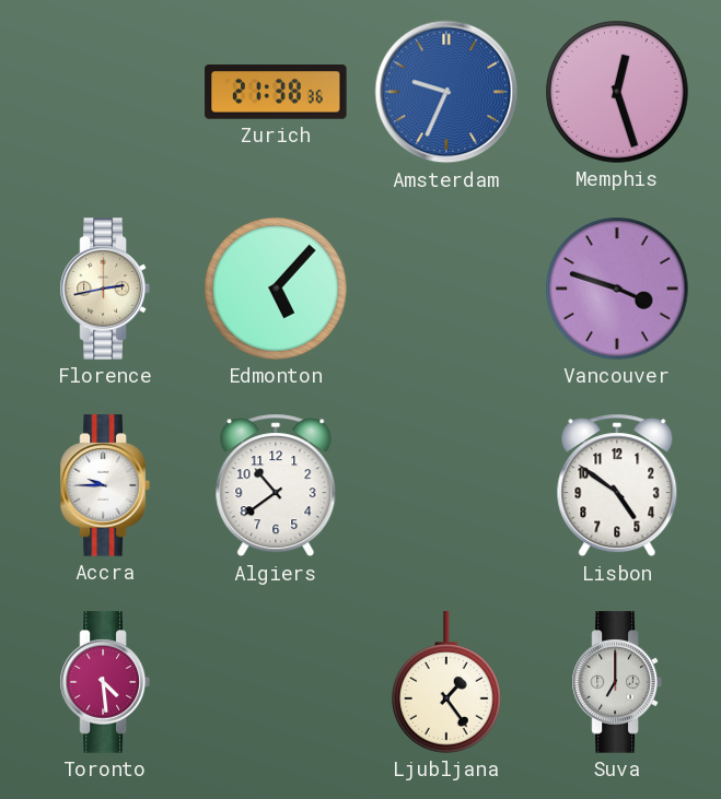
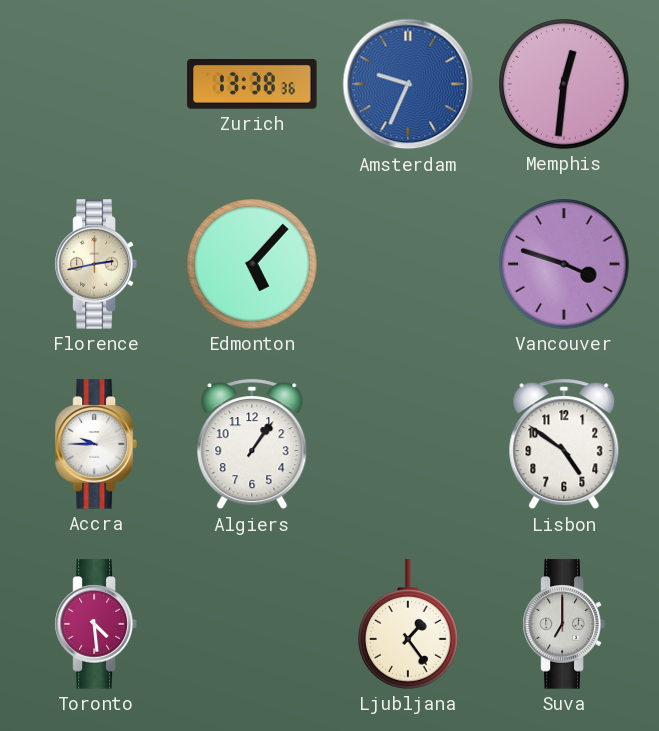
Zurich: 21:38 -> 13:38
Memphis: 12:27 -> 12:31
Algiers: 10:39 -> 1:06
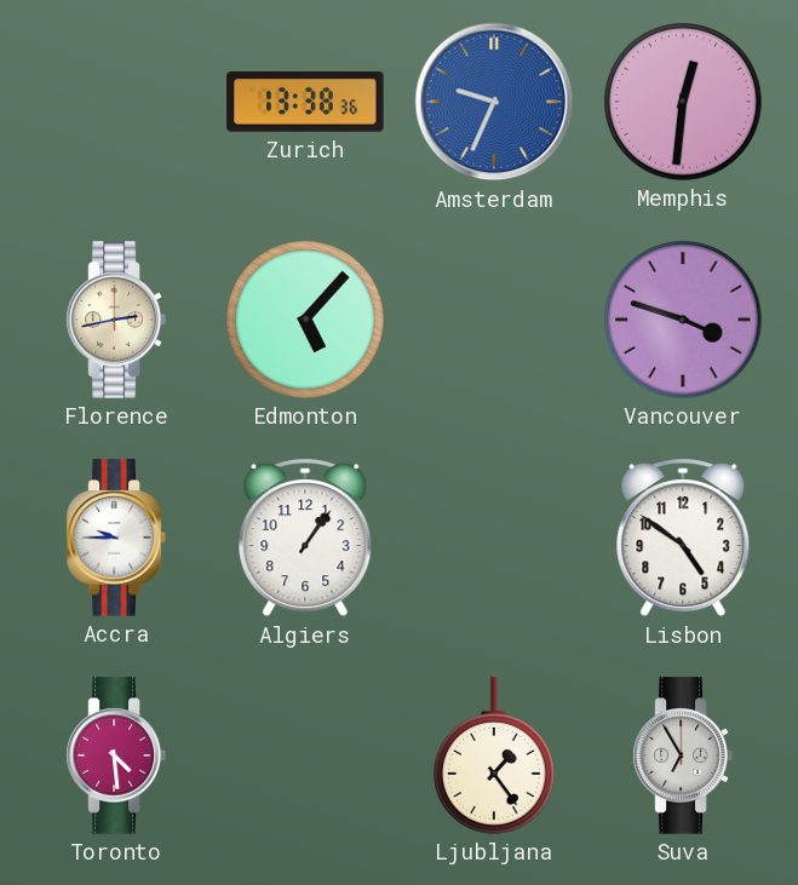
Suva: 7:00 -> 6:55
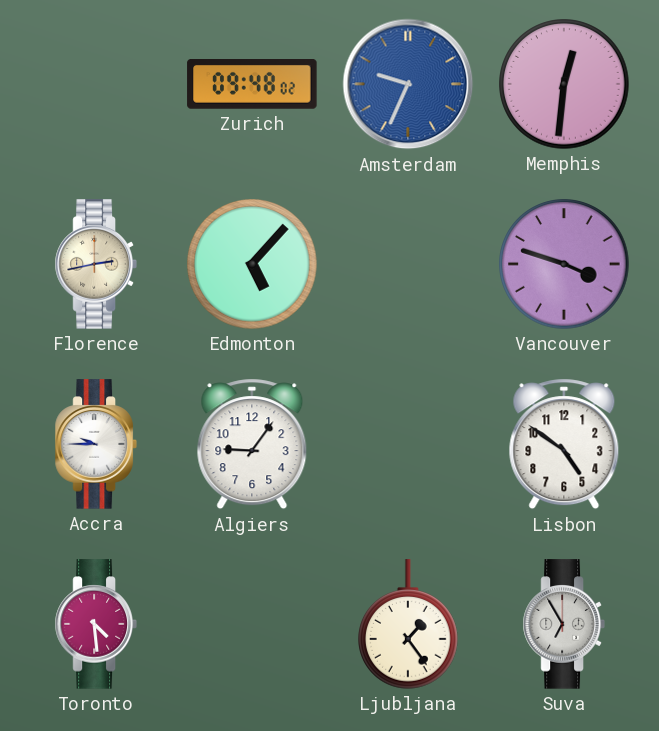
Zurich: 13:38 -> 09:48
Algiers: 1:06 -> 9:06
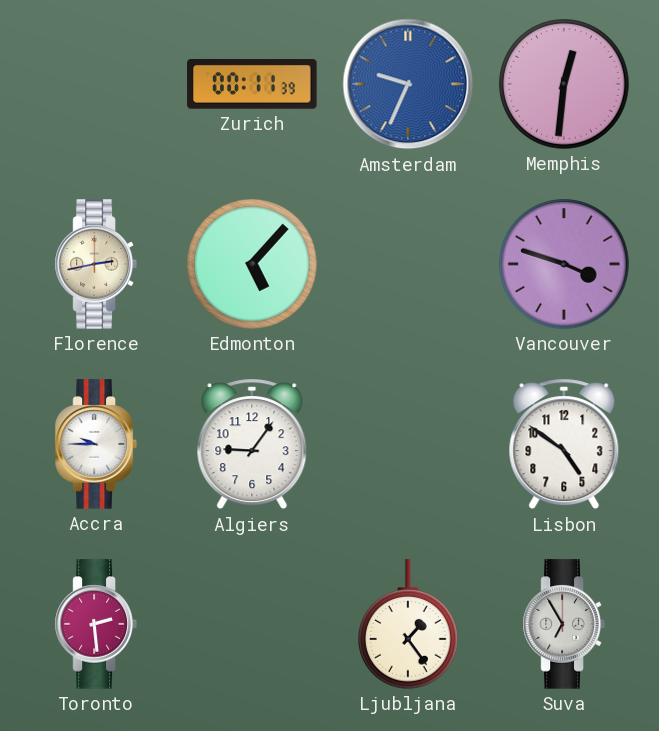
Zurich: 09:48 -> 00:11
Toronto: 4:29 -> 2:29
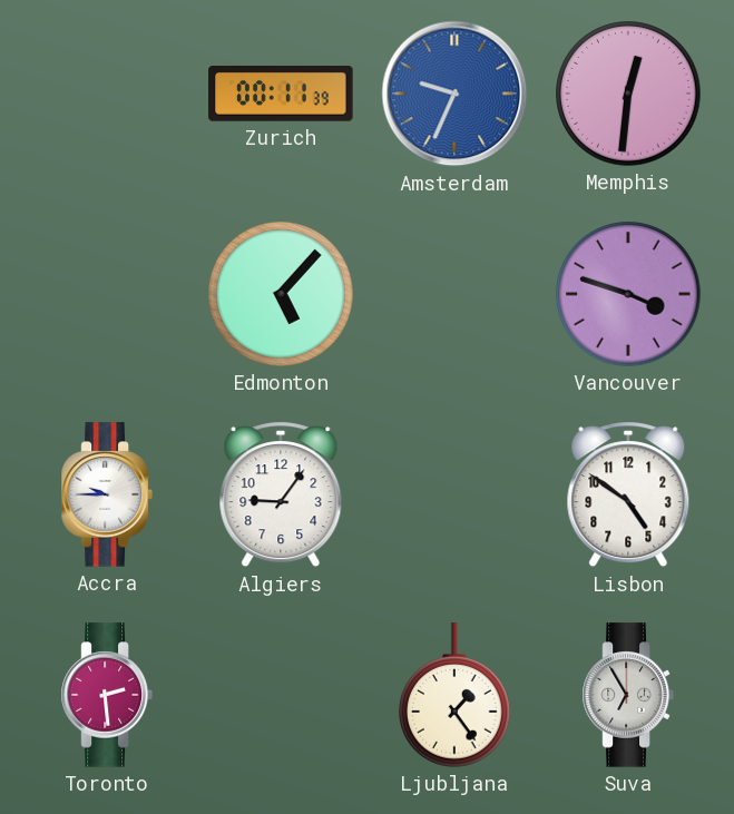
Florence: 2:43 -> none
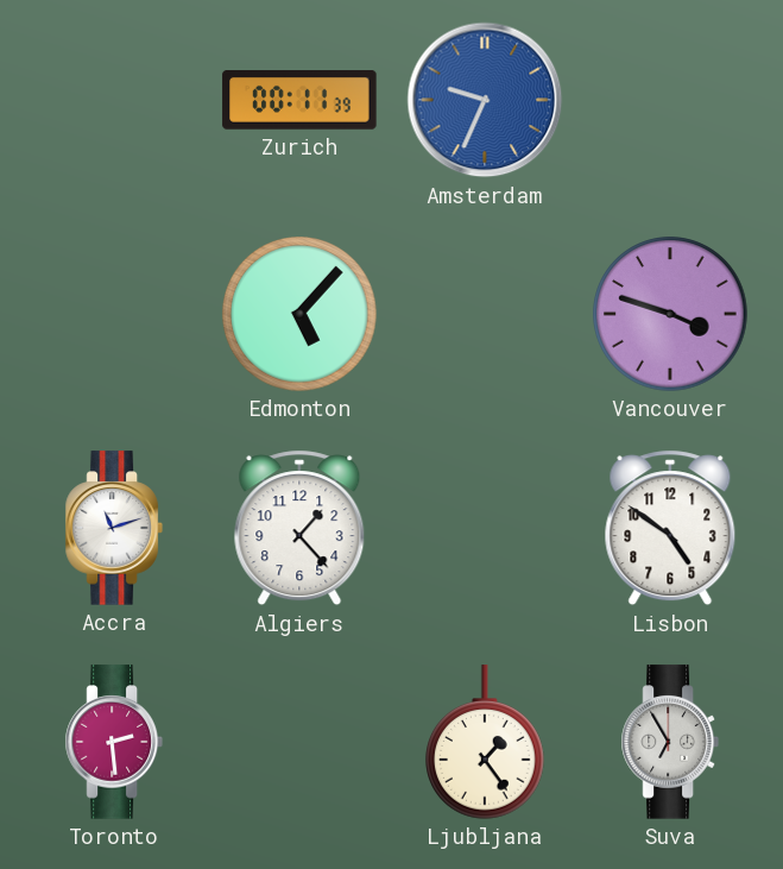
Memphis: 12:31 -> none
Accra: 9:45 -> 11:12
Algiers: 9:06 -> 1:23
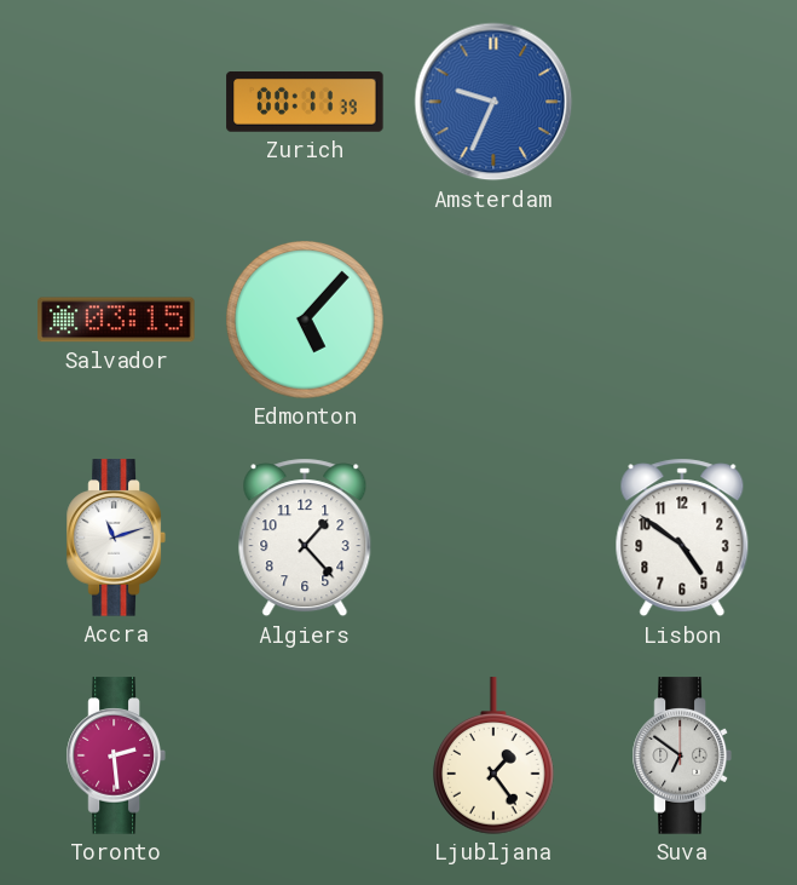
Salvador: none -> 03:15
Vancouver: 3:48 -> none
Suva: 6:55 -> 6:51
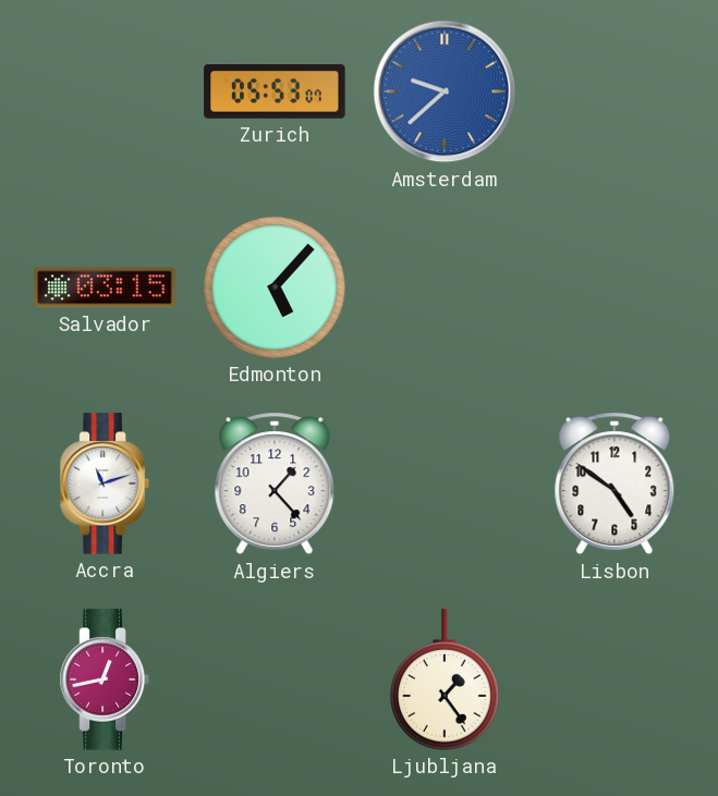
Zurich: 00:11 -> 05:53
Amsterdam: 9:34 -> 9:38
Toronto: 2:29 -> 12:43
Suva: 6:51 -> none
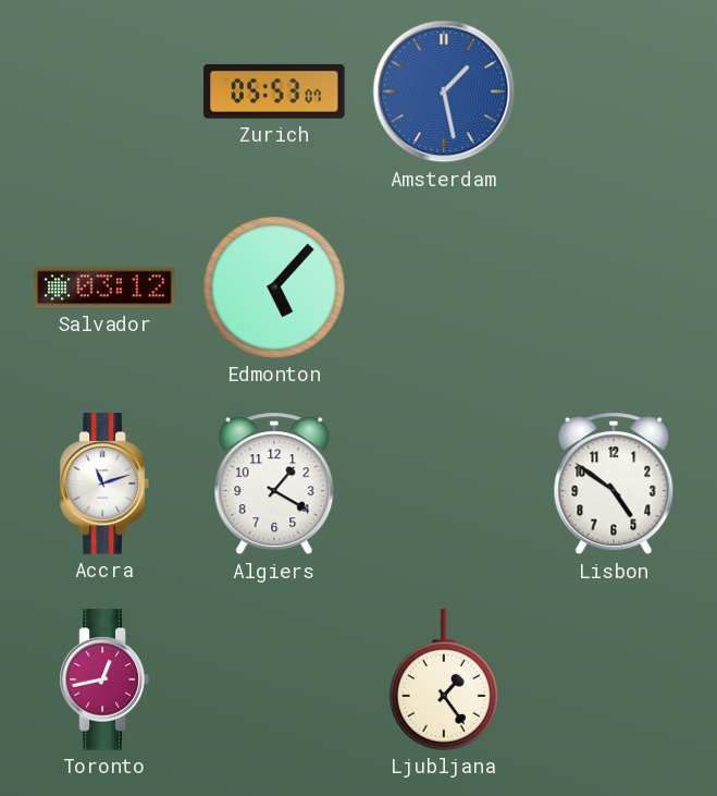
Amsterdam: 9:38 -> 1:28
Salvador: 03:15 -> 03:12
Algiers: 1:23 -> 1:20
